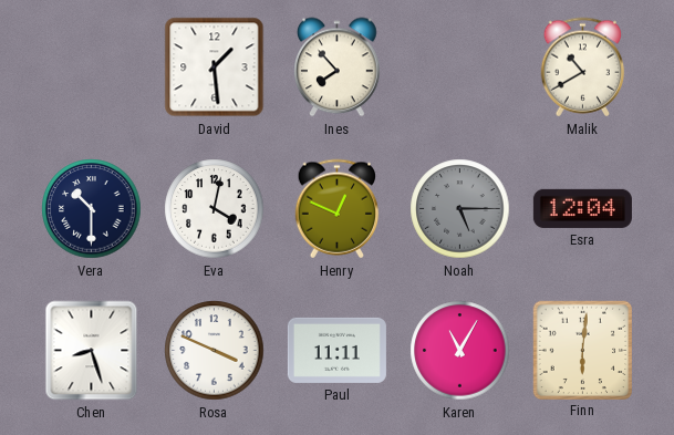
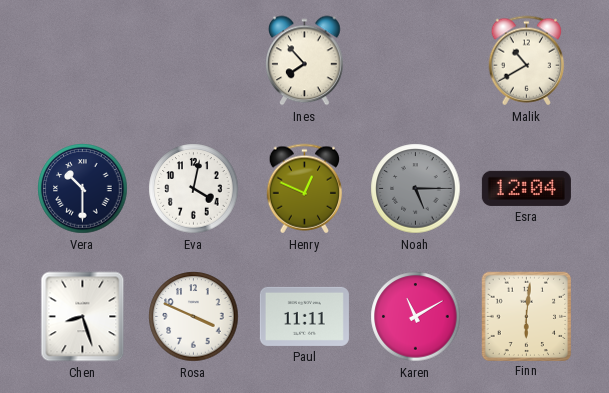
David: 1:29 -> none
Karen: 11:05 -> 11:10
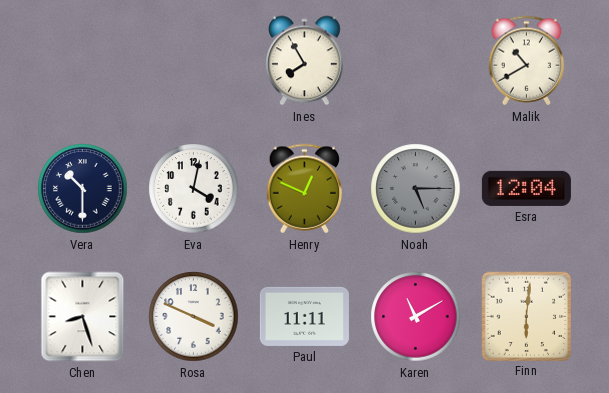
Ines: 7:53 -> 7:55
